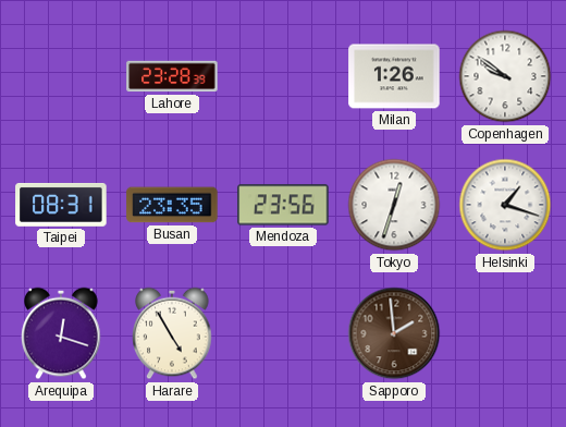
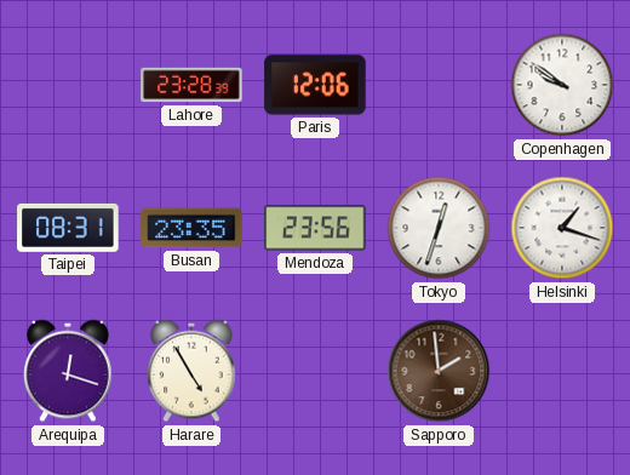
Paris: none -> 12:06
Milan: 1:26 -> none
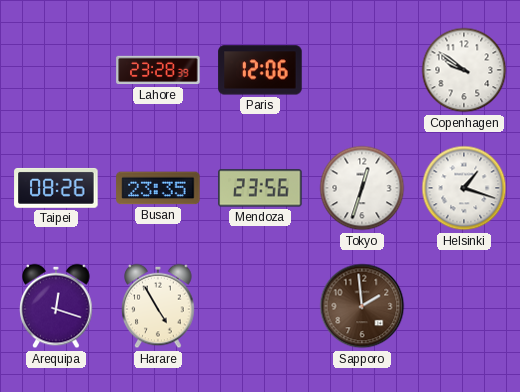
Taipei: 08:31 -> 08:26
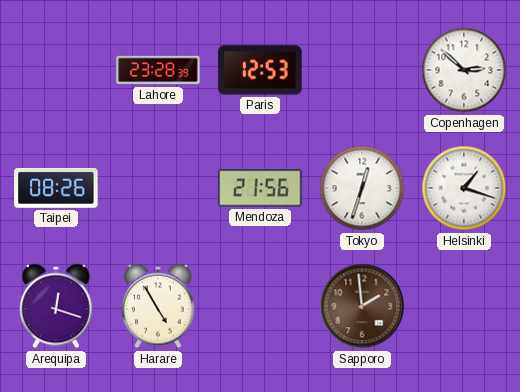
Paris: 12:06 -> 12:53
Copenhagen: 9:51 -> 2:52
Busan: 23:35 -> none
Mendoza: 23:56 -> 21:56
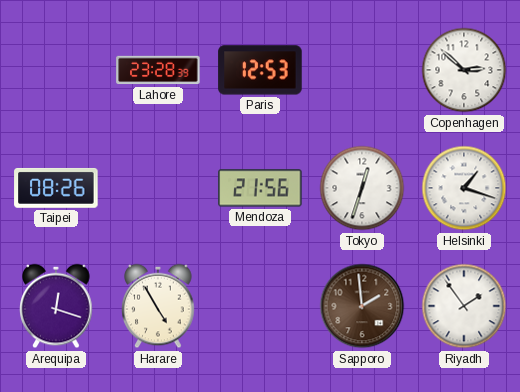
Riyadh: none -> 1:54
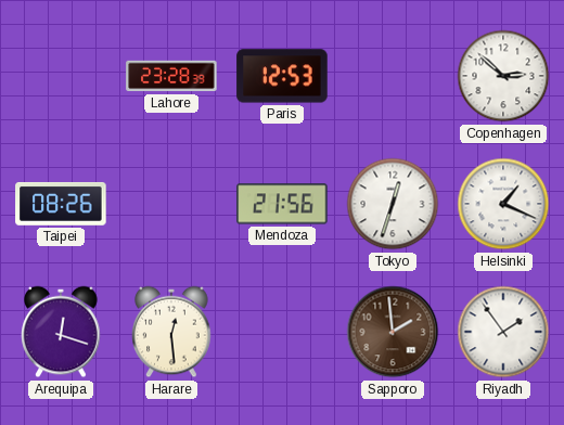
Helsinki: 1:18 -> 1:19
Harare: 4:55 -> 12:29
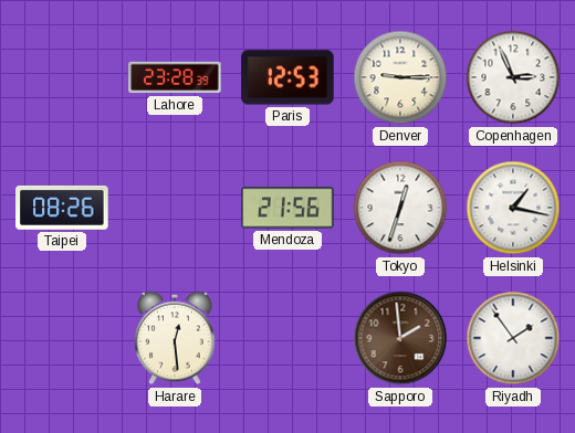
Denver: none -> 9:15
Copenhagen: 2:52 -> 2:56
Helsinki: 1:19 -> 1:17
Arequipa: 12:18 -> none
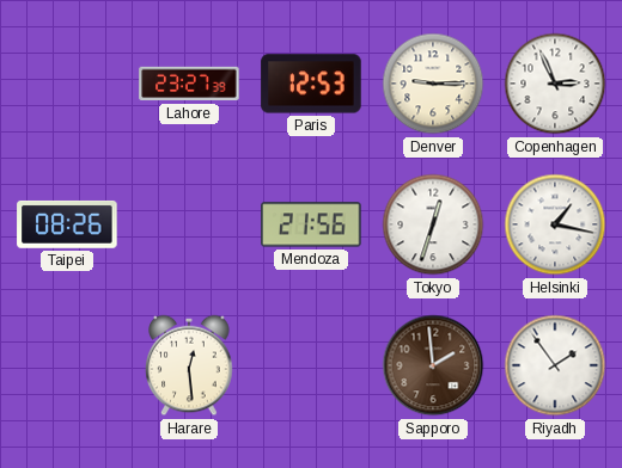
Lahore: 23:28 -> 23:27
